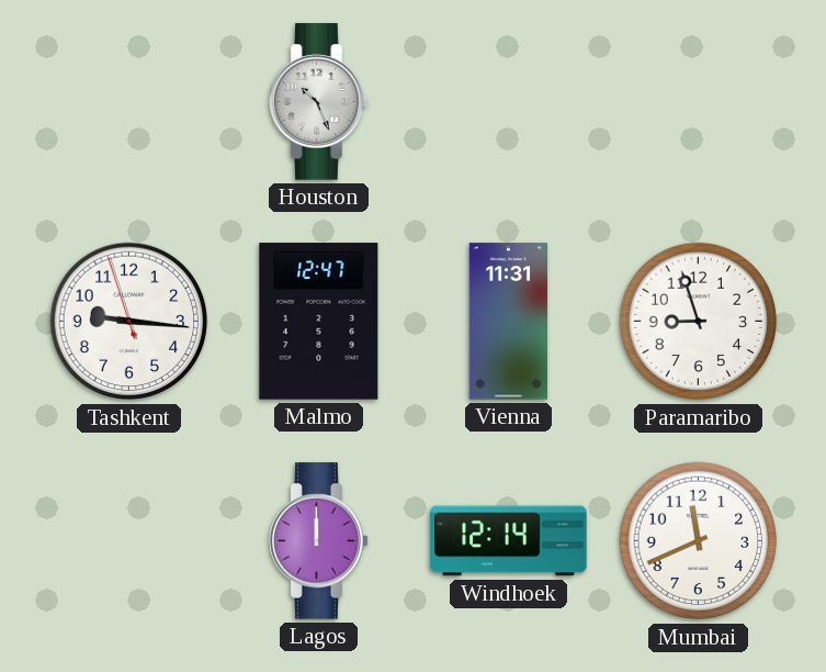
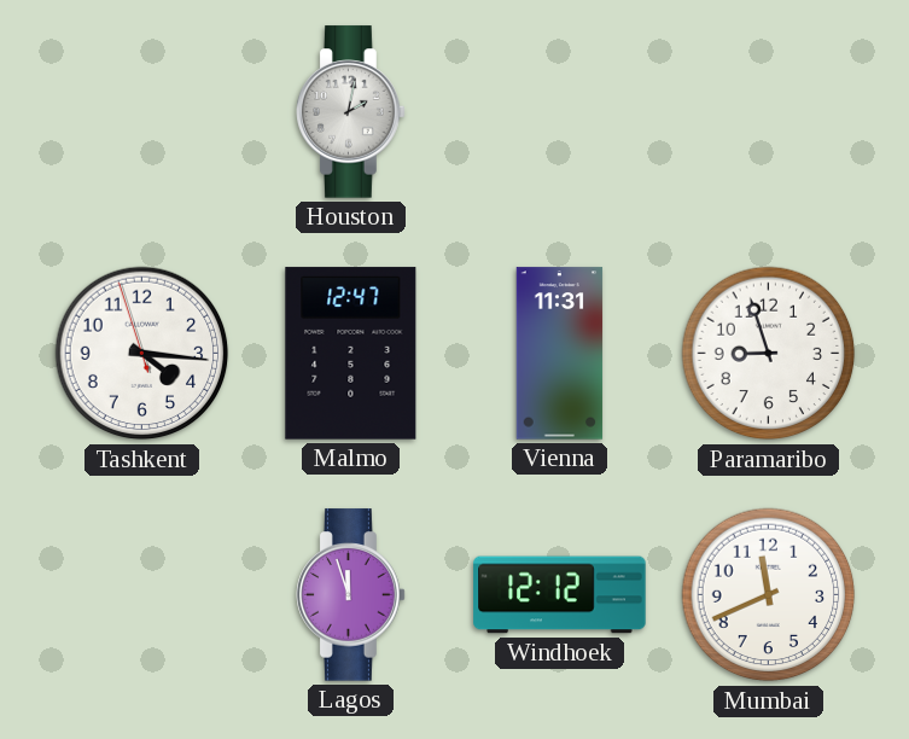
Houston: 10:26 -> 2:02
Tashkent: 9:15 -> 4:15
Lagos: 12:00 -> 11:57
Windhoek: 12:14 -> 12:12
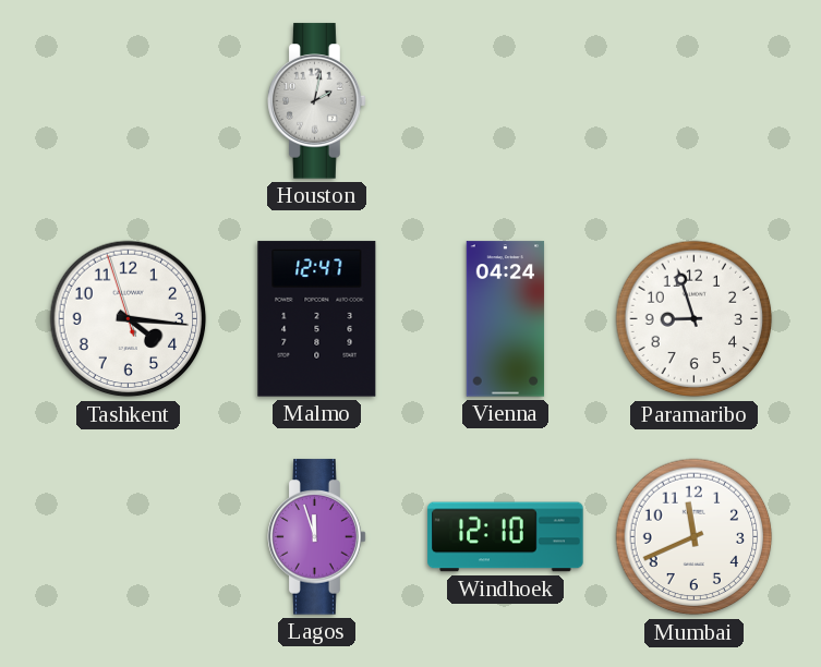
Vienna: 11:31 -> 04:24
Windhoek: 12:12 -> 12:10
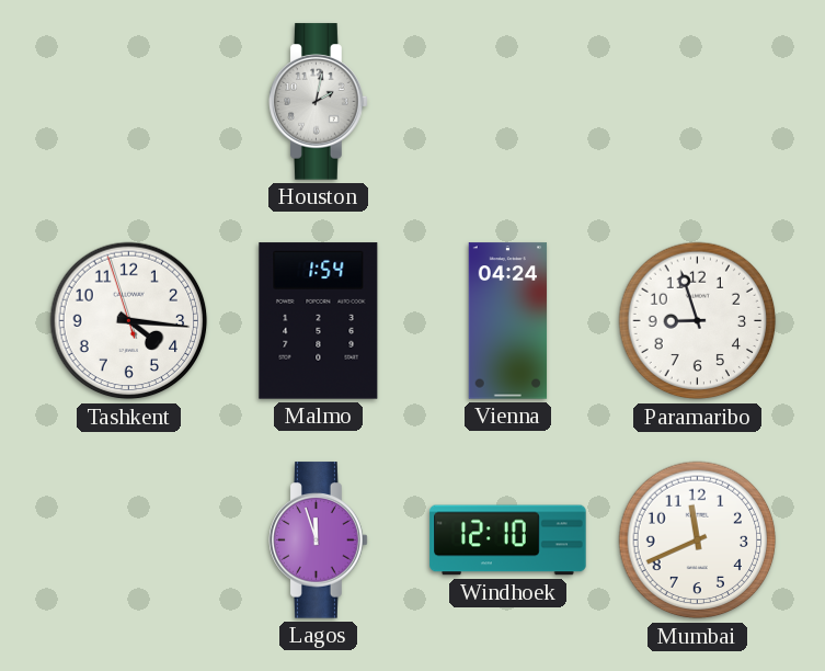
Malmo: 12:47 -> 1:54
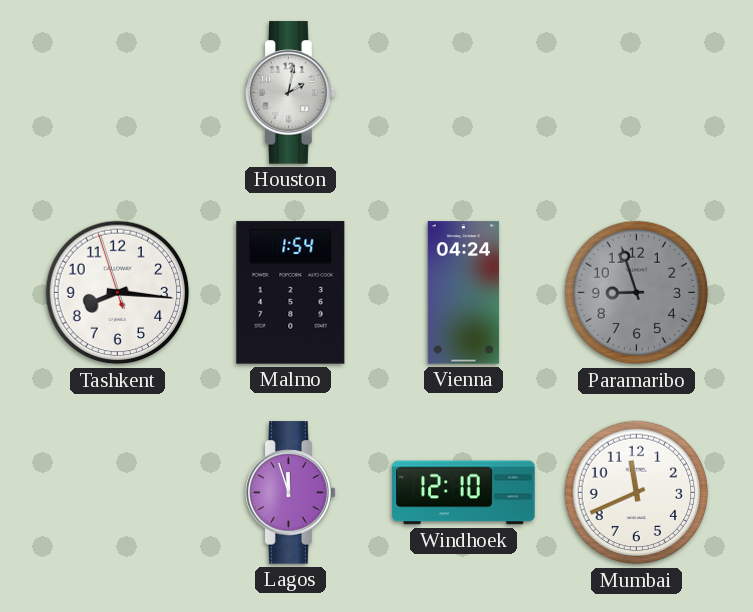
Tashkent: 4:15 -> 8:15
Paramaribo dial: white -> grey
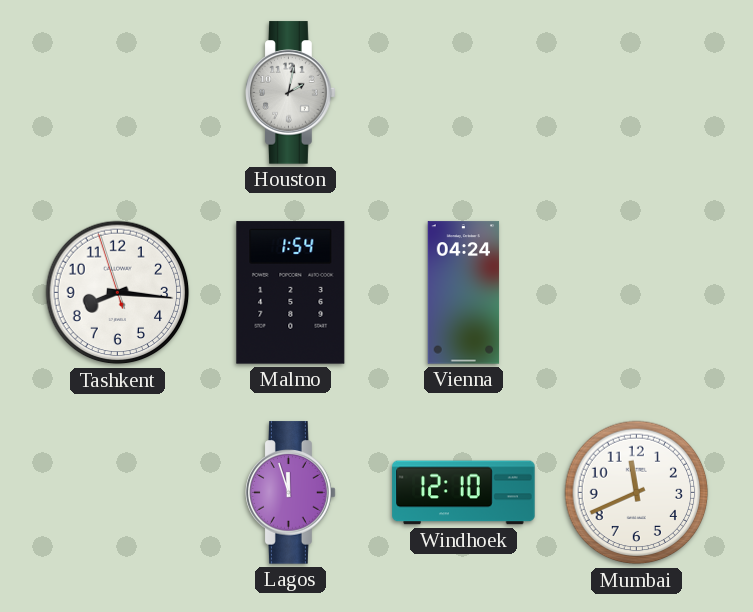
Paramaribo: 8:57 -> none
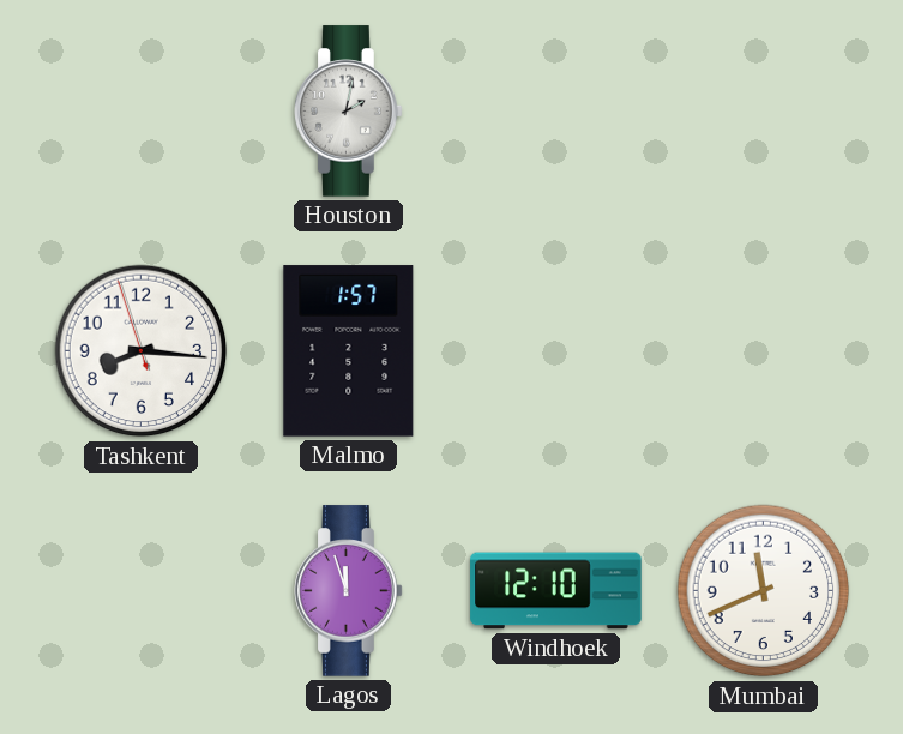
Malmo: 1:54 -> 1:57
Vienna: 04:24 -> none
